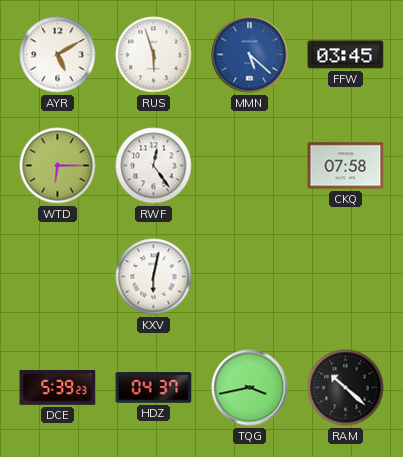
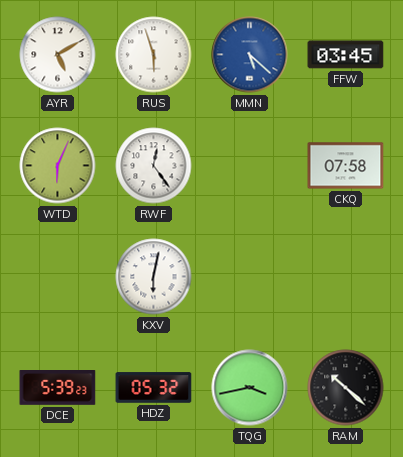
WTD: 6:15 -> 6:04
HDZ: 04:37 -> 05:32
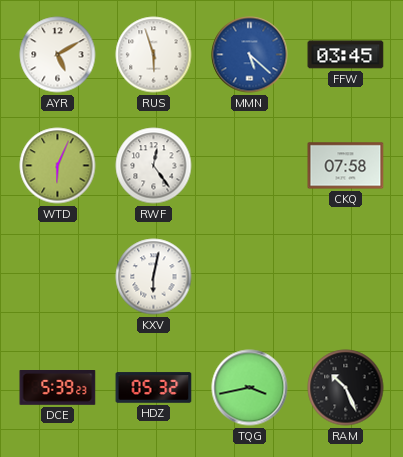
RAM: 10:22 -> 10:26
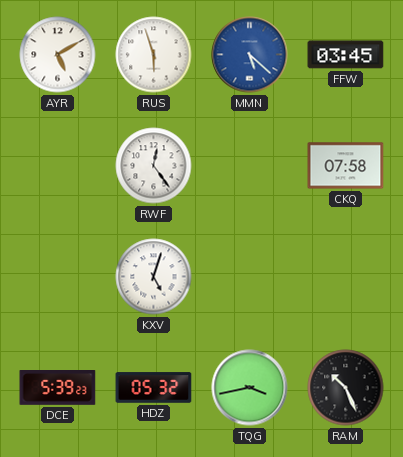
WTD: 6:04 -> none
KXV: 6:02 -> 5:03
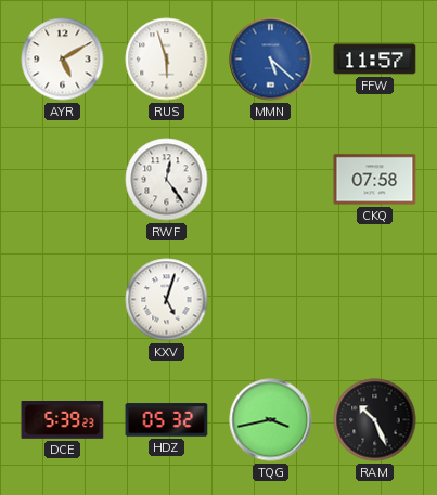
FFW: 03:45 -> 11:57
